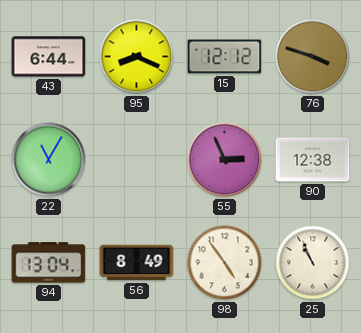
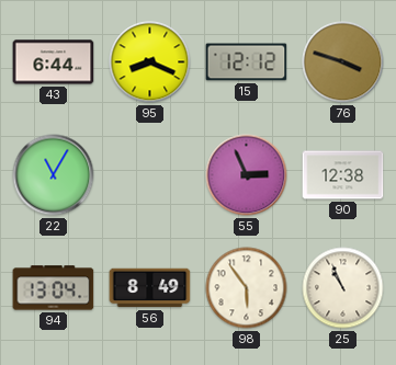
98: 4:54 -> 5:54
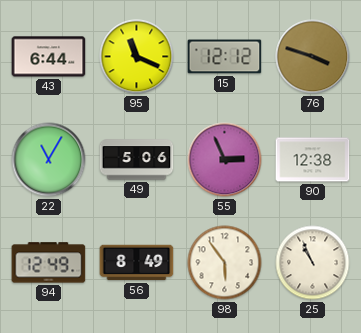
95: 8:19 -> 11:19
49: none -> 5:06
94: 13:04 -> 12:49
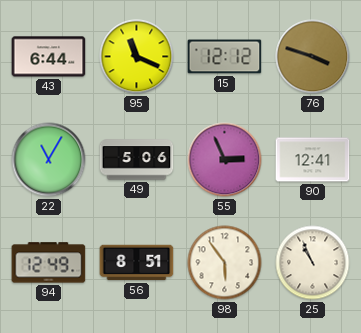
90: 12:38 -> 12:41
56: 8:49 -> 8:51
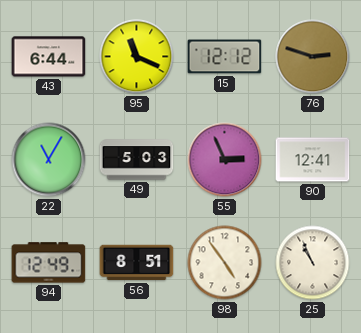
76: 3:48 -> 2:48
49: 5:06 -> 5:03
98: 5:54 -> 4:54
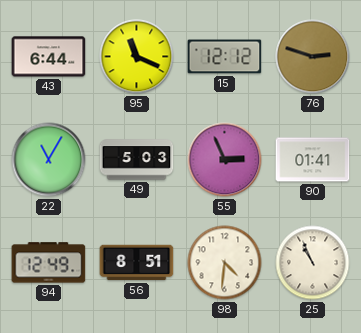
90: 12:41 -> 01:41
98: 4:54 -> 4:31
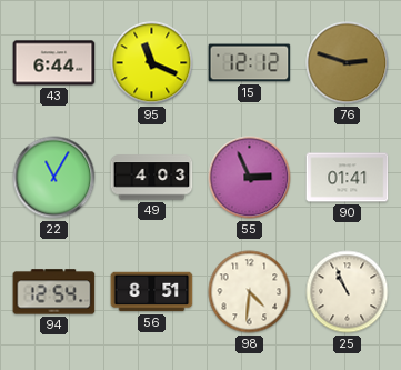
49: 5:03 -> 4:03
94: 12:49 -> 12:54
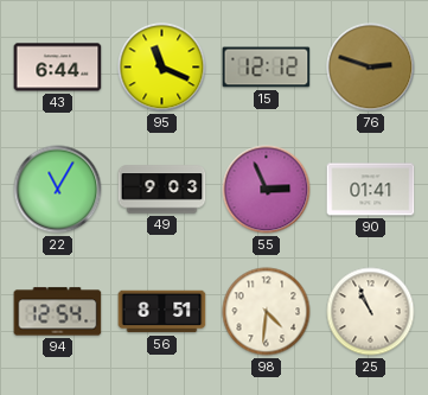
49: 4:03 -> 9:03
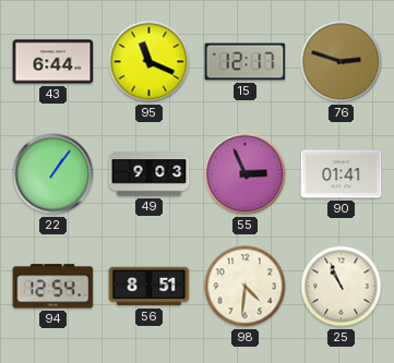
15: 12:12 -> 12:17
22: 11:05 -> 1:06
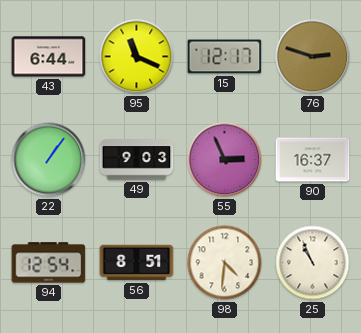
90: 01:41 -> 16:37
